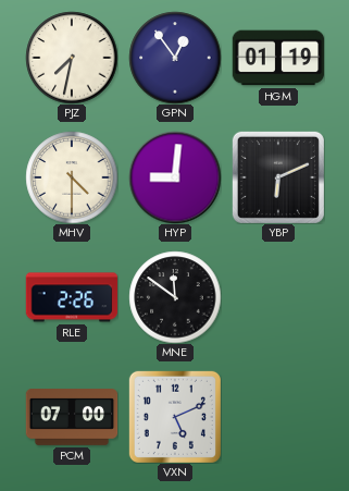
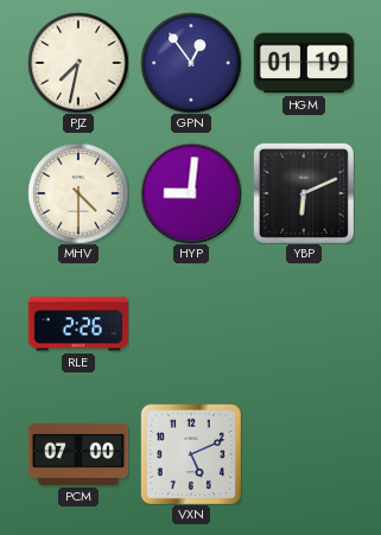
MNE: 11:51 -> none
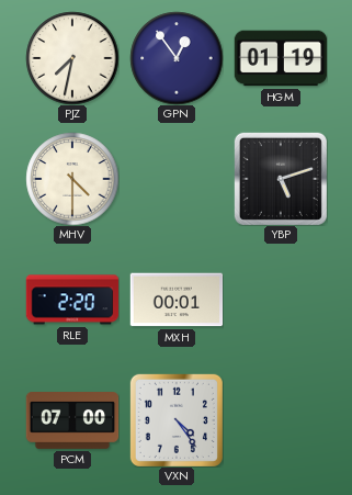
HYP: 9:01 -> none
YBP: 6:11 -> 5:12
RLE: 2:26 -> 2:20
MXH: none -> 00:01
VXN: 5:11 -> 4:24
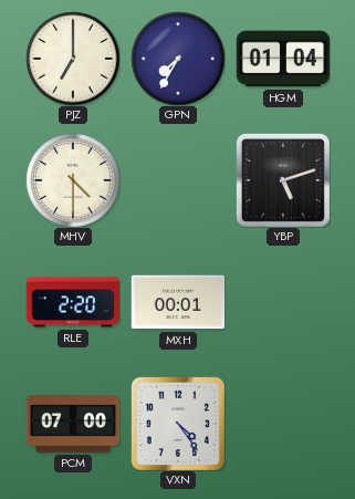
PJZ: 7:32 -> 7:00
GPN: 12:54 -> 7:35
HGM: 01:19 -> 01:04
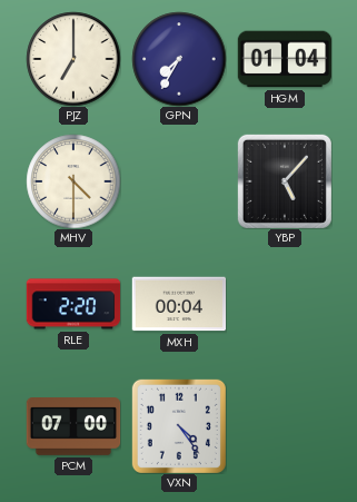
YBP: 5:12 -> 5:07
MXH: 00:01 -> 00:04
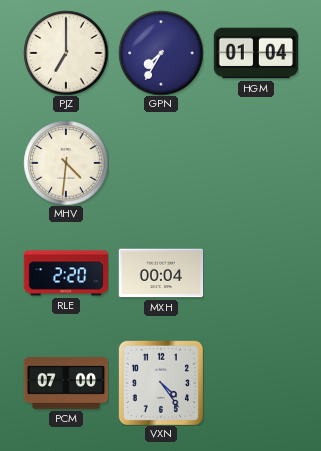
MHV: 4:30 -> 4:31
YBP: 5:07 -> none
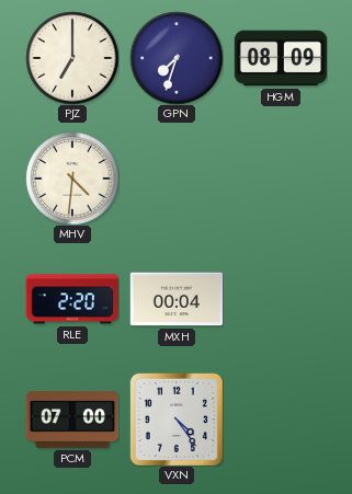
GPN: 7:35 -> 7:33
HGM: 01:04 -> 08:09
